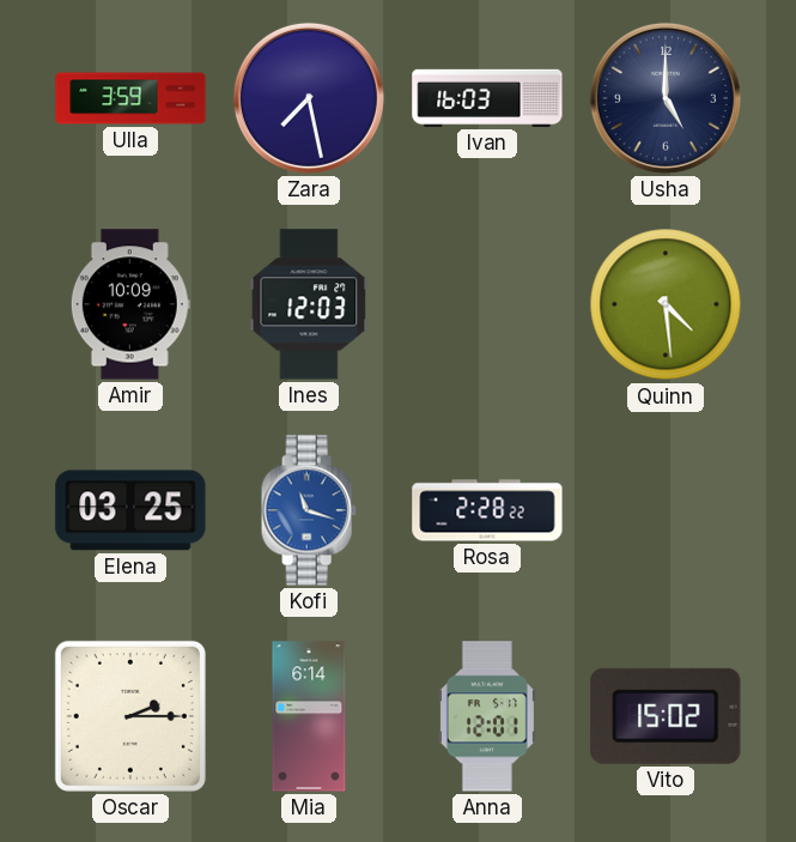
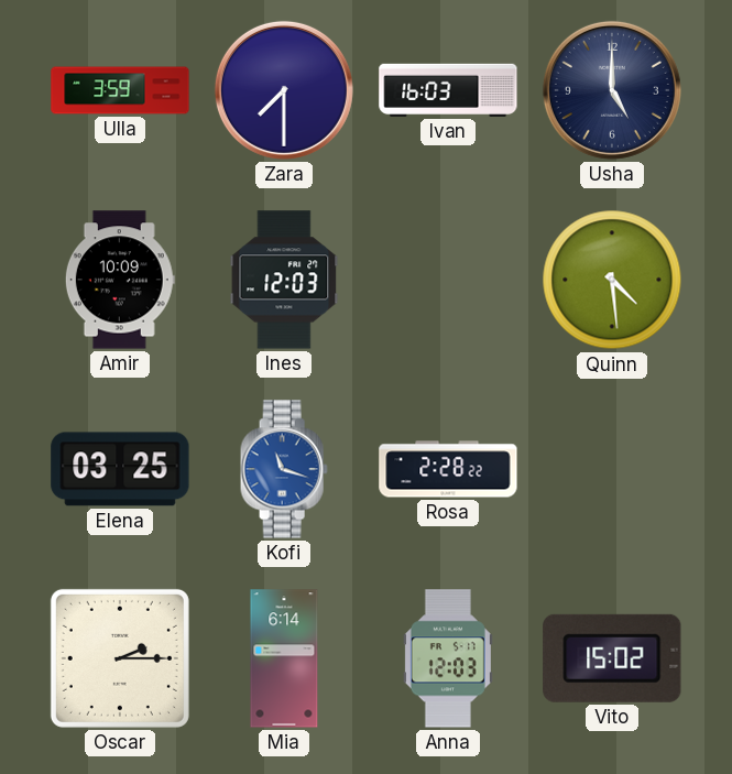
Zara: 7:28 -> 7:30
Anna: 12:01 -> 12:03
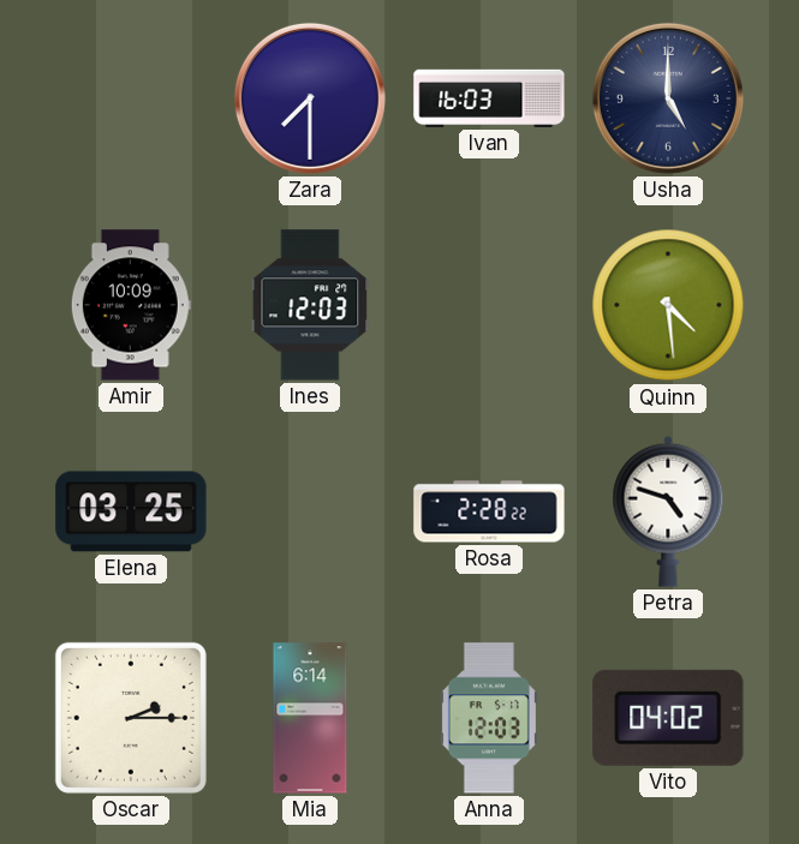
Ulla: 3:59 -> none
Kofi: 11:18 -> none
Petra: none -> 4:48
Vito: 15:02 -> 04:02
